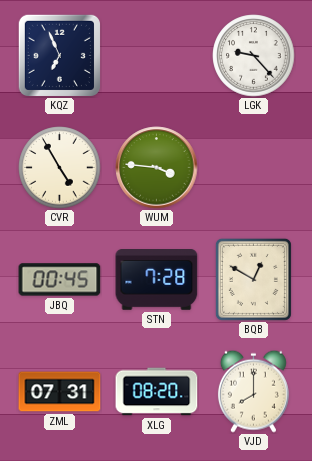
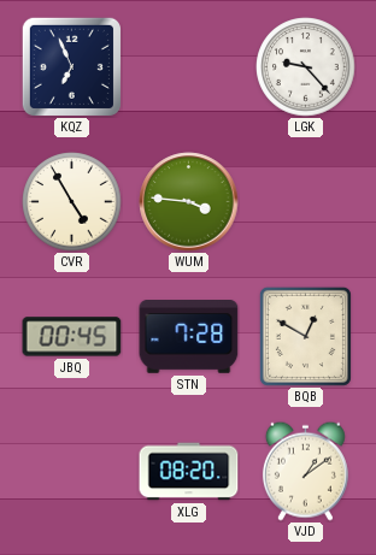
ZML: 07:31 -> none
VJD: 8:00 -> 1:09
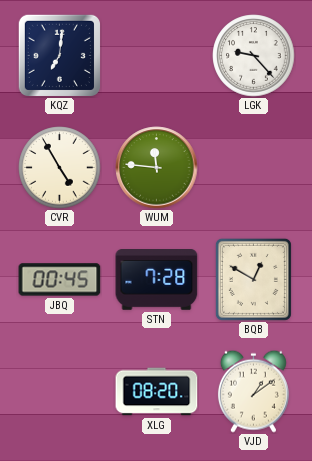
KQZ: 6:56 -> 7:01
WUM: 3:46 -> 11:46
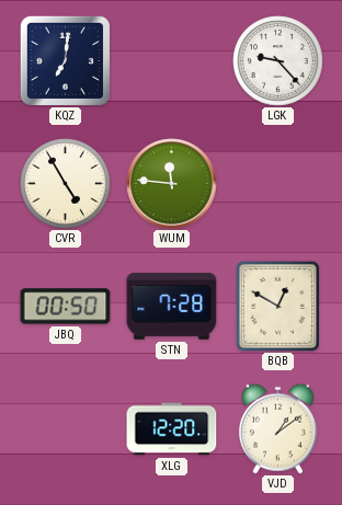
JBQ: 00:45 -> 00:50
XLG: 08:20 -> 12:20
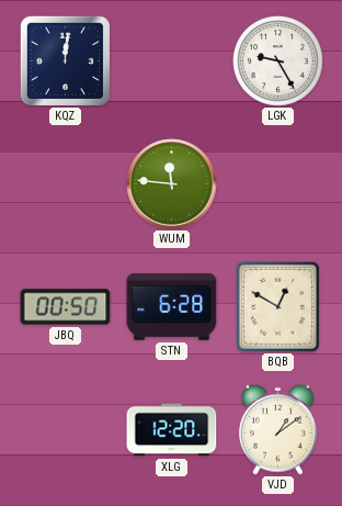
KQZ: 7:01 -> 12:01
LGK: 9:23 -> 9:25
CVR: 4:55 -> none
STN: 7:28 -> 6:28
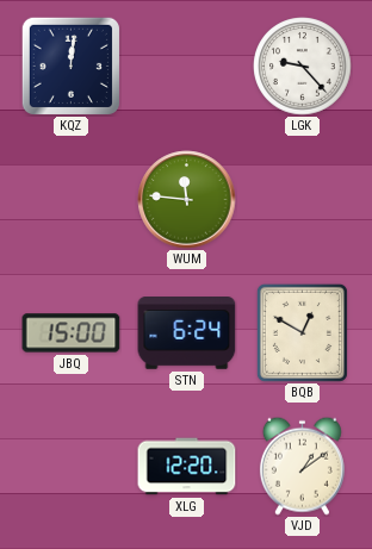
LGK: 9:25 -> 9:23
JBQ: 00:50 -> 15:00
STN: 6:28 -> 6:24
